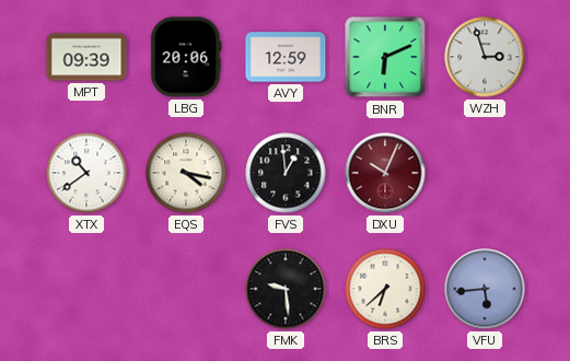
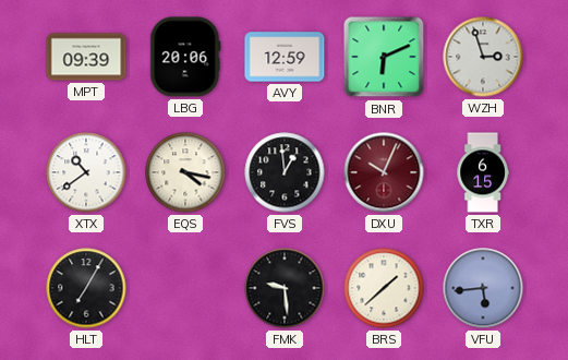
TXR: none -> 6:15
HLT: none -> 7:05
BRS: 6:38 -> 1:38
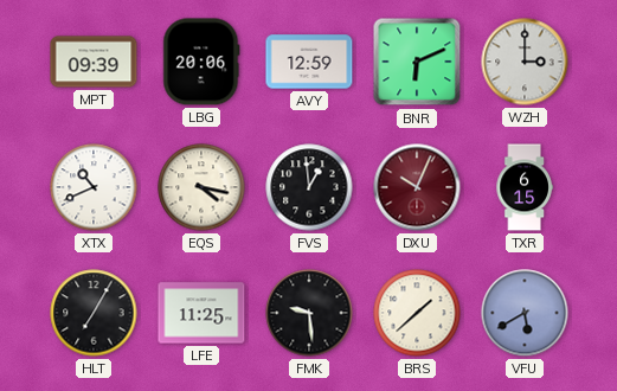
WZH: 2:57 -> 3:00
XTX: 10:39 -> 10:41
LFE: none -> 11:25
VFU: 5:44 -> 5:40
